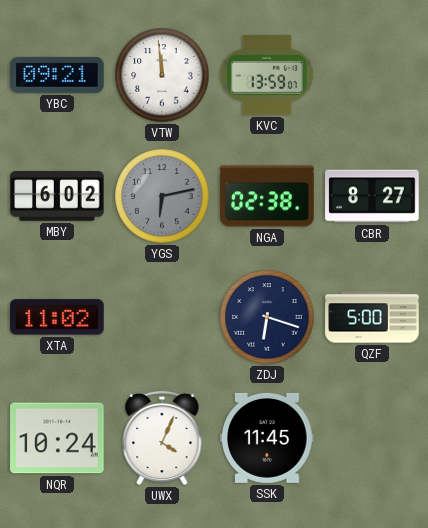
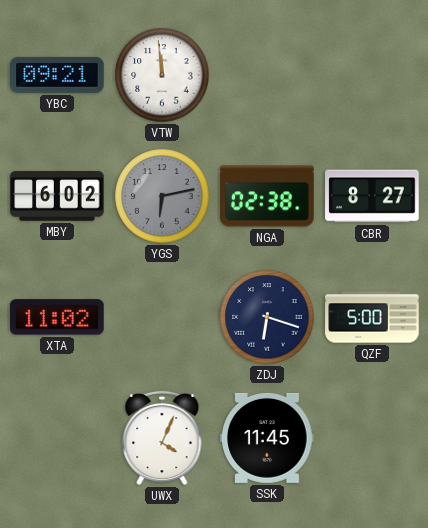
KVC: 13:59 -> none
NQR: 10:24 -> none
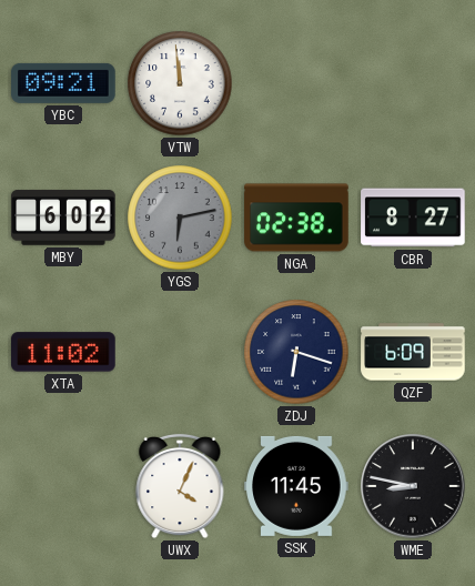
QZF: 5:00 -> 6:09
WME: none -> 8:47
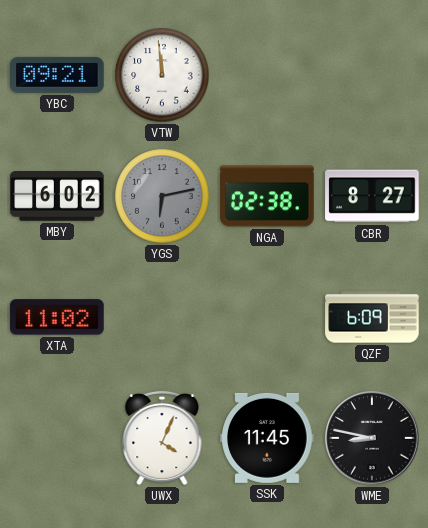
ZDJ: 6:18 -> none
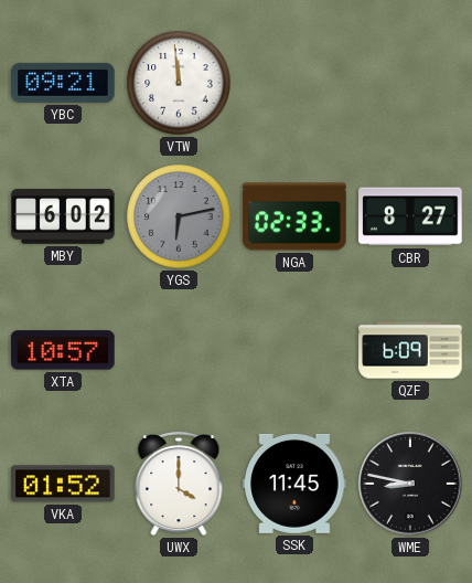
NGA: 02:38 -> 02:33
XTA: 11:02 -> 10:57
VKA: none -> 01:52
UWX: 4:04 -> 4:00
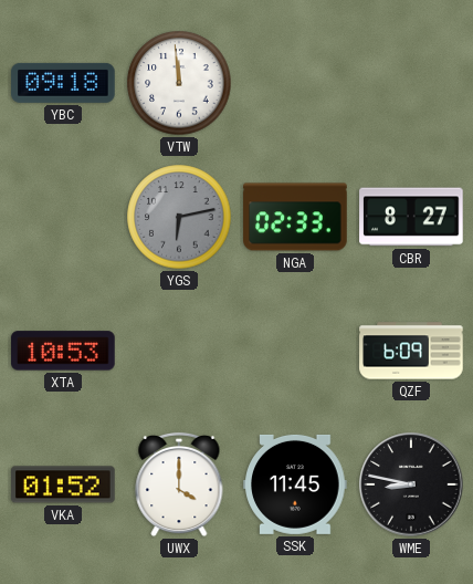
YBC: 09:21 -> 09:18
MBY: 6:02 -> none
XTA: 10:57 -> 10:53
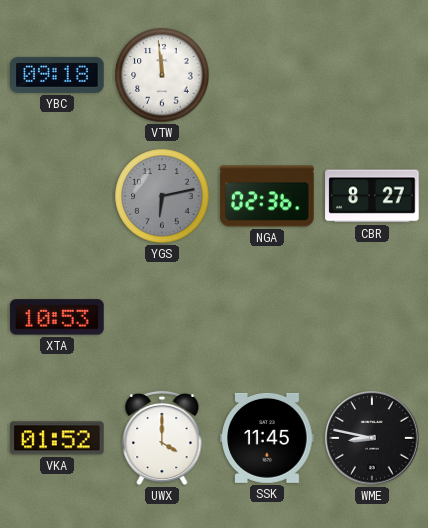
NGA: 02:33 -> 02:36
QZF: 6:09 -> none
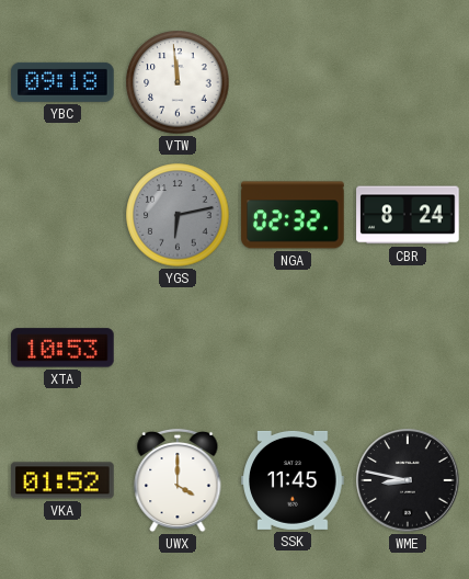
NGA: 02:36 -> 02:32
CBR: 8:27 -> 8:24
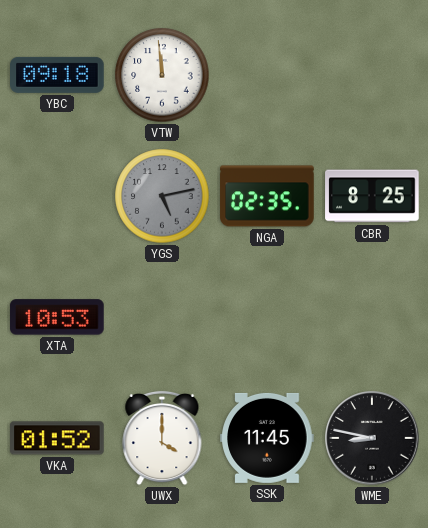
YGS: 6:13 -> 5:13
NGA: 02:32 -> 02:35
CBR: 8:24 -> 8:25
